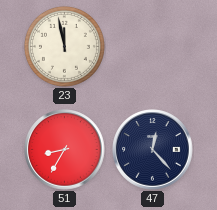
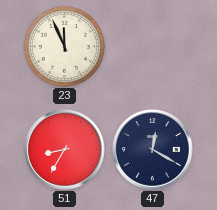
23: 11:58 -> 11:56
47: 12:23 -> 12:20
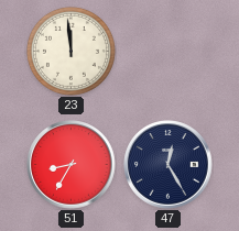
23: 11:56 -> 11:59
47: 12:20 -> 12:25
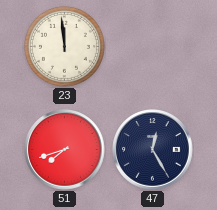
51: 8:35 -> 7:42
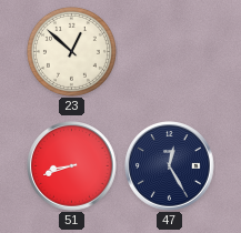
23: 11:59 -> 12:52
51: 7:42 -> 8:42
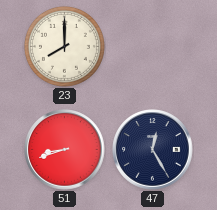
23: 12:52 -> 8:00
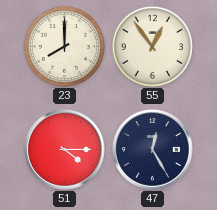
55: none -> 12:54
51: 8:42 -> 4:15
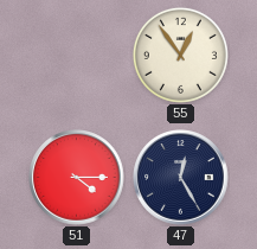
23: 8:00 -> none
